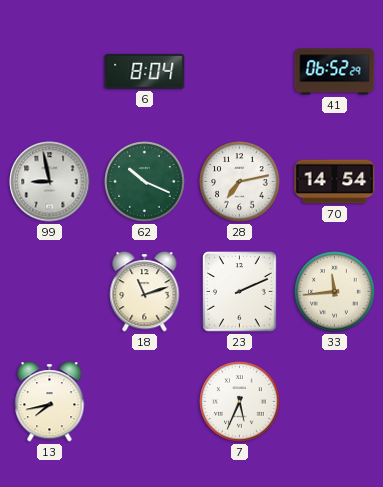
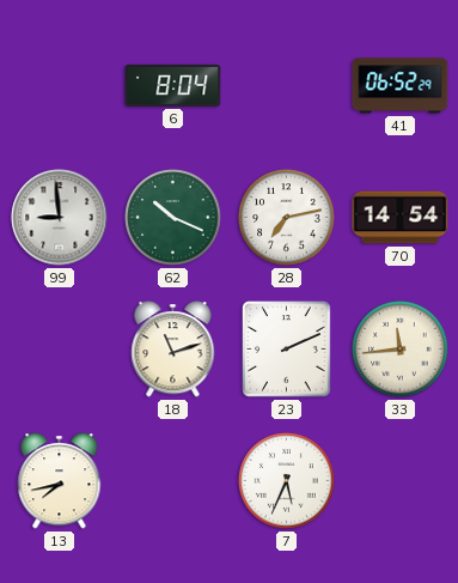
99: 8:58 -> 8:59
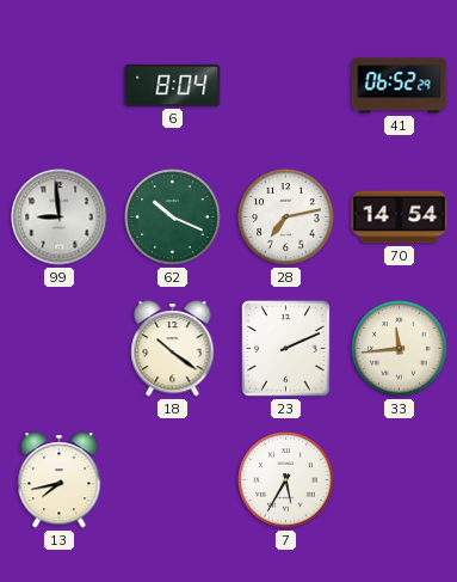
18: 11:12 -> 10:21
7: 5:34 -> 5:35
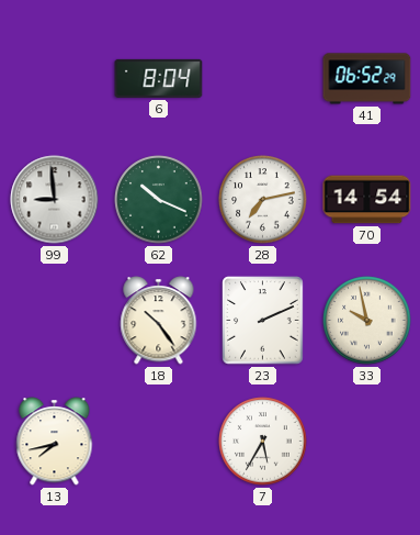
18: 10:21 -> 10:24
33: 11:44 -> 9:58
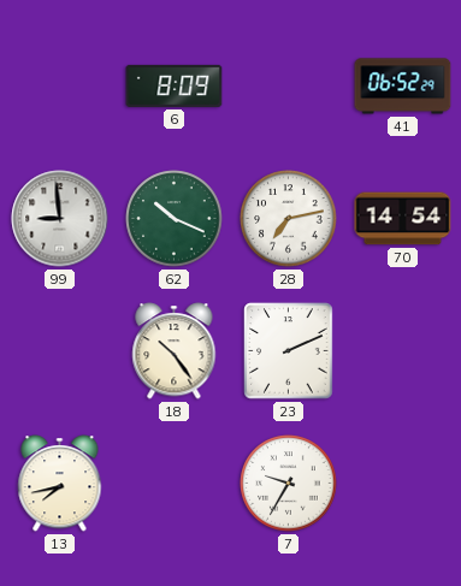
6: 8:04 -> 8:09
33: 9:58 -> none
7: 5:35 -> 9:35
